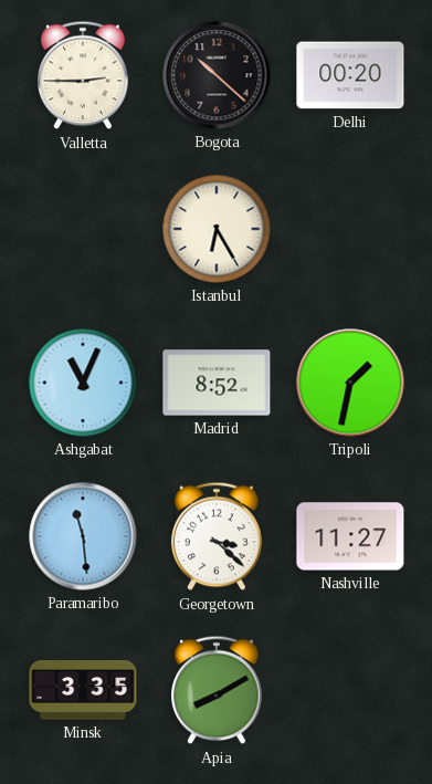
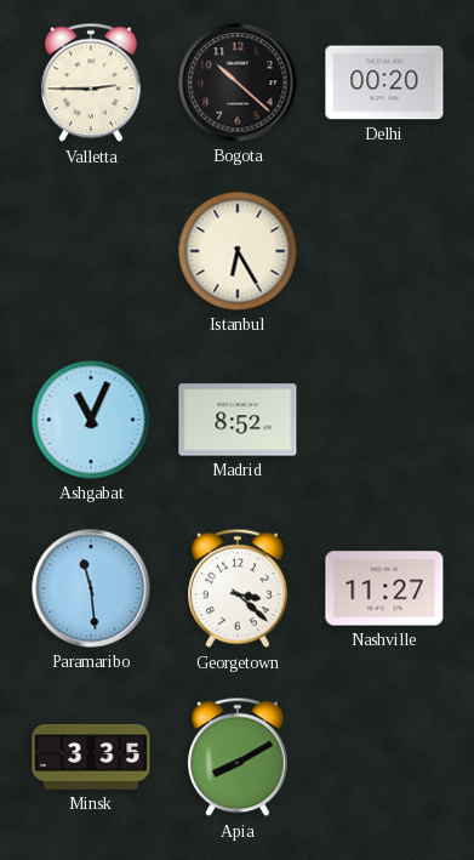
Tripoli: 1:32 -> none
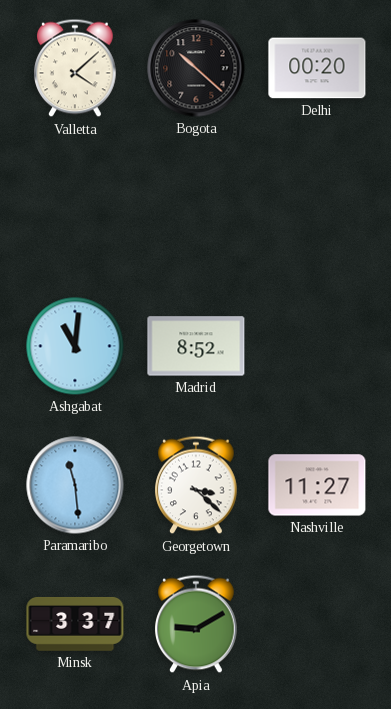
Valletta: 2:45 -> 4:08
Istanbul: 6:25 -> none
Ashgabat: 11:04 -> 11:01
Minsk: 3:35 -> 3:37
Apia: 8:10 -> 9:10
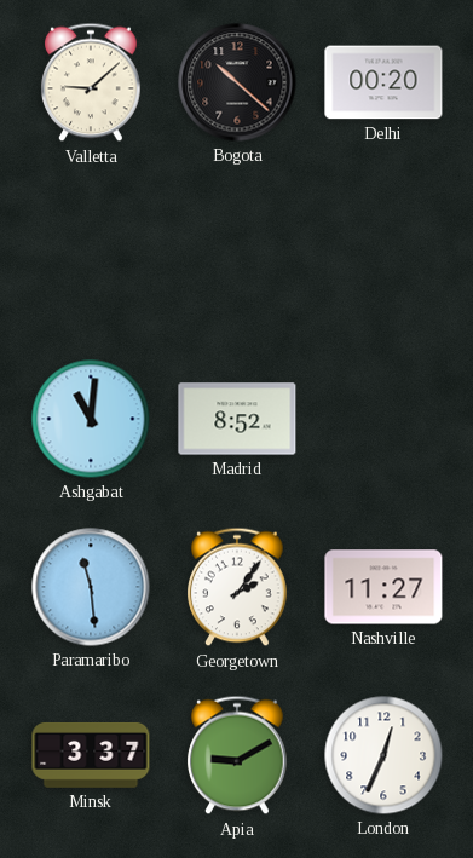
Valletta: 4:08 -> 9:08
Georgetown: 3:22 -> 2:06
London: none -> 12:34
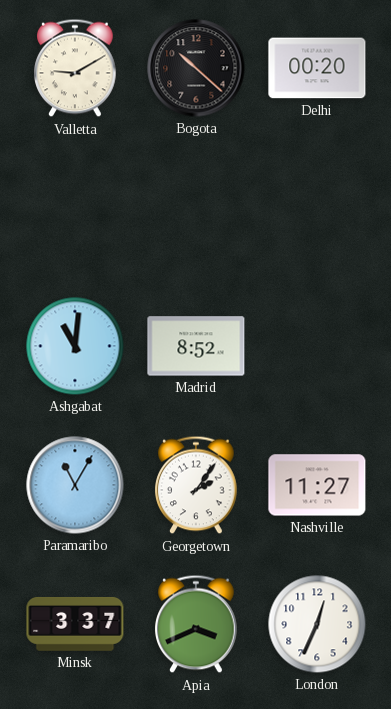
Valletta: 9:08 -> 9:10
Paramaribo: 11:29 -> 11:05
Apia: 9:10 -> 3:41
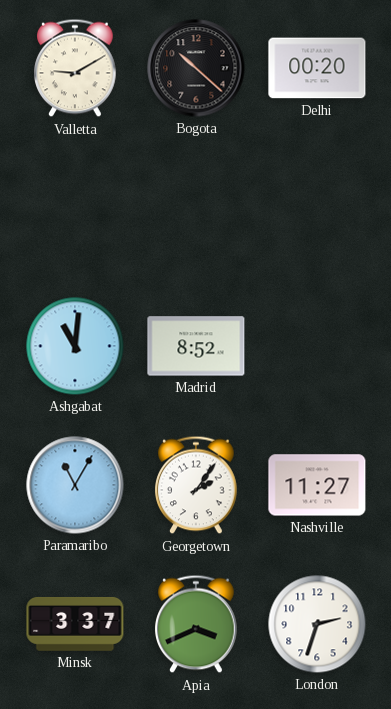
London: 12:34 -> 2:33
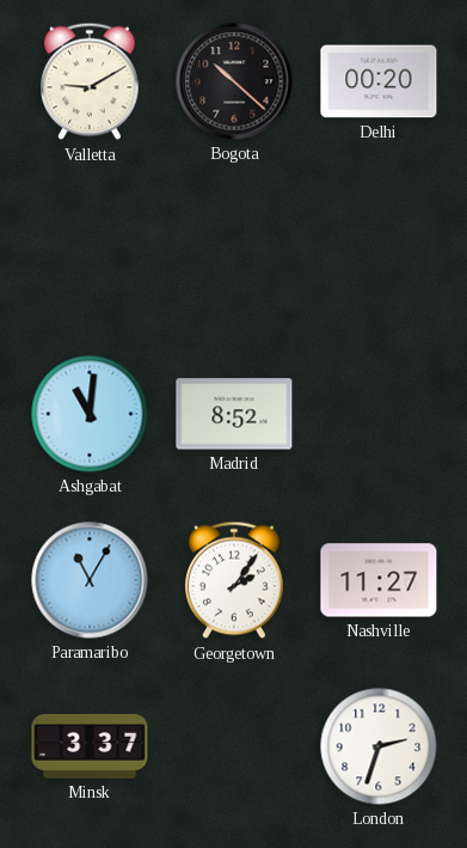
Apia: 3:41 -> none
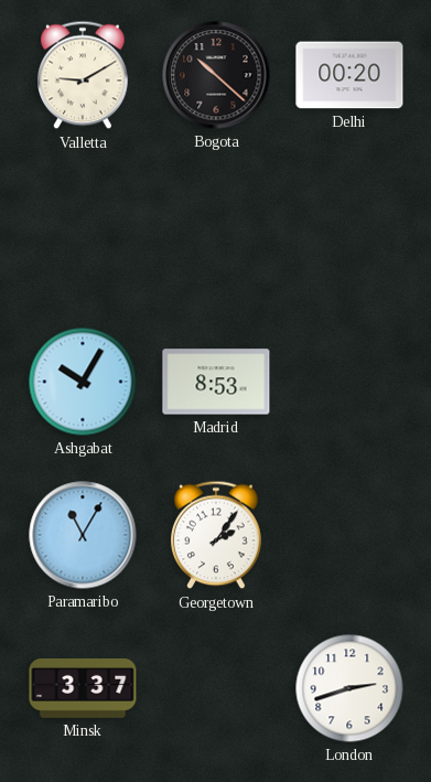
Ashgabat: 11:01 -> 10:05
Madrid: 8:52 -> 8:53
Nashville: 11:27 -> none
London: 2:33 -> 2:42
